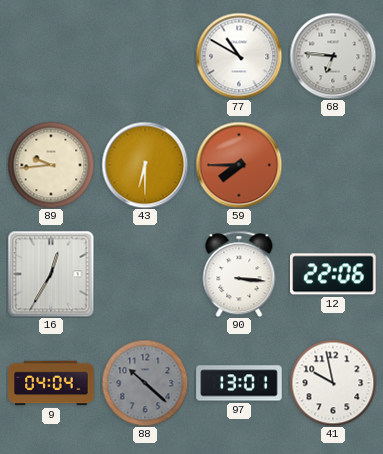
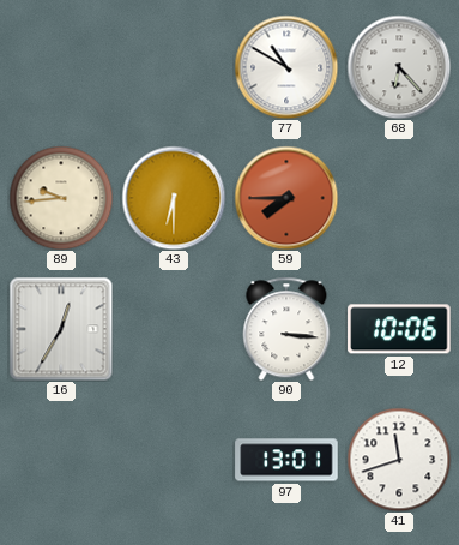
68: 6:46 -> 6:23
12: 22:06 -> 10:06
9: 04:04 -> none
88: 10:22 -> none
41: 9:58 -> 11:42
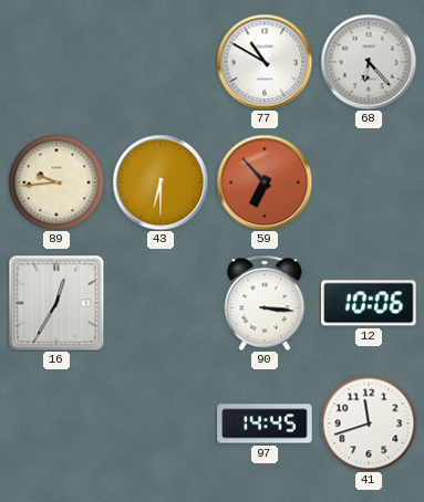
59: 7:45 -> 6:53
97: 13:01 -> 14:45
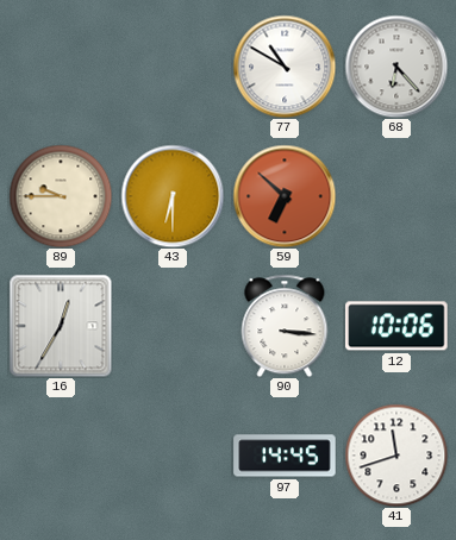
89: 9:44 -> 9:45
59: 6:53 -> 6:52
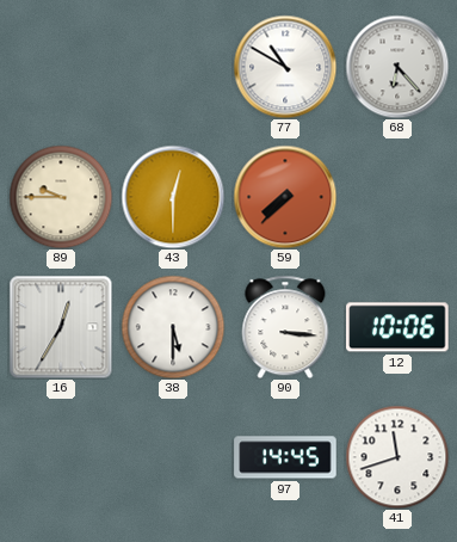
43: 6:30 -> 12:30
59: 6:52 -> 7:37
38: none -> 5:30
